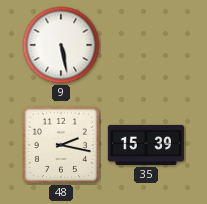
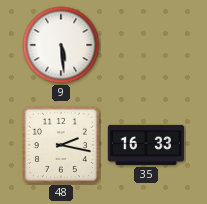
9: 5:28 -> 5:29
35: 15:39 -> 16:33
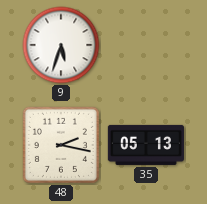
9: 5:29 -> 5:33
35: 16:33 -> 05:13
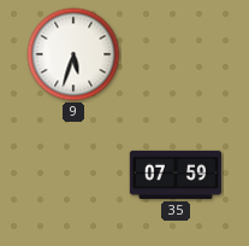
48: 2:17 -> none
35: 05:13 -> 07:59
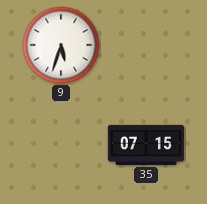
35: 07:59 -> 07:15
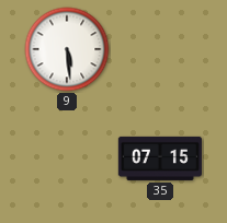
9: 5:33 -> 5:29
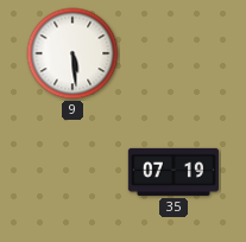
35: 07:15 -> 07:19
